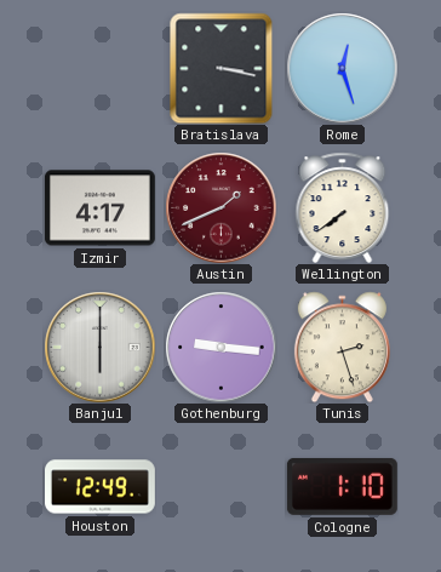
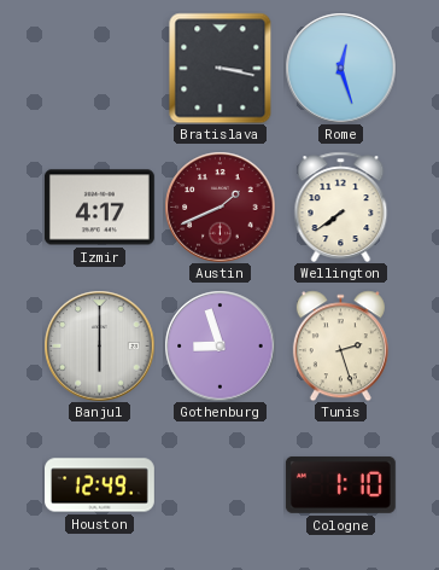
Gothenburg: 9:16 -> 8:57
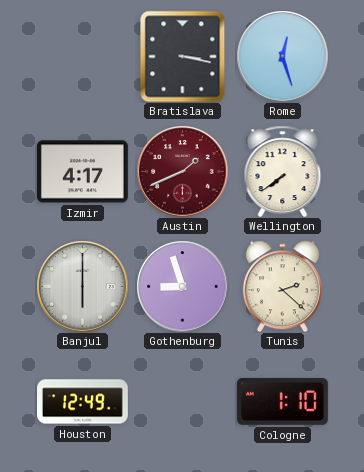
Tunis: 2:27 -> 2:22
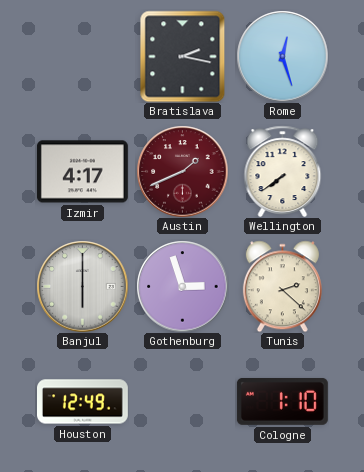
Bratislava: 3:17 -> 2:17
Gothenburg: 8:57 -> 2:57
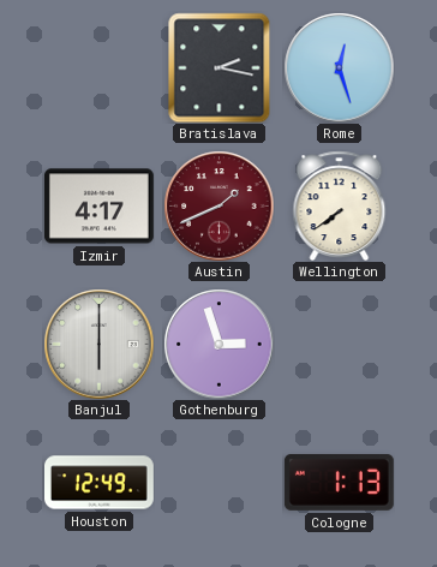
Tunis: 2:22 -> none
Cologne: 1:10 -> 1:13
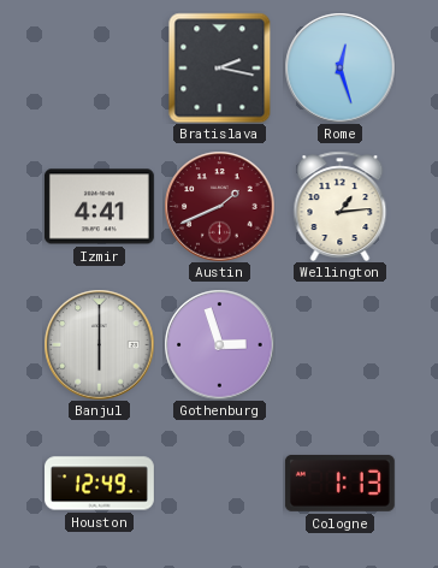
Izmir: 4:17 -> 4:41
Wellington: 7:39 -> 1:14
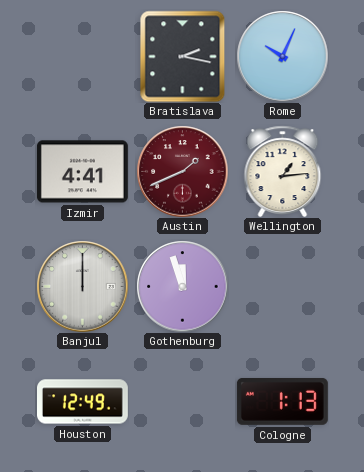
Rome: 12:27 -> 10:04
Banjul: 6:00 -> 12:00
Gothenburg: 2:57 -> 11:57
